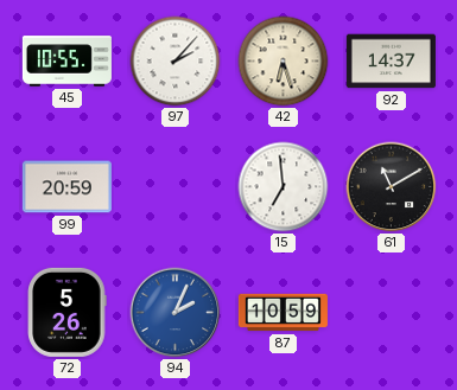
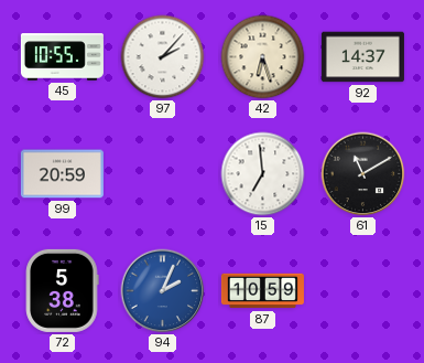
72: 5:26 -> 5:38
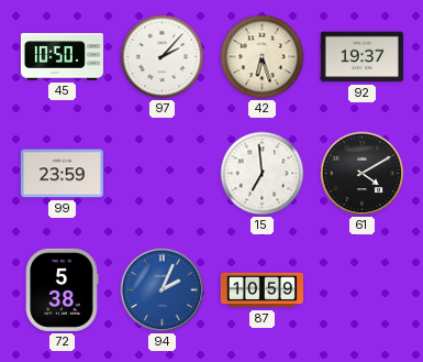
45: 10:55 -> 10:50
92: 14:37 -> 19:37
99: 20:59 -> 23:59
61: 11:10 -> 4:10
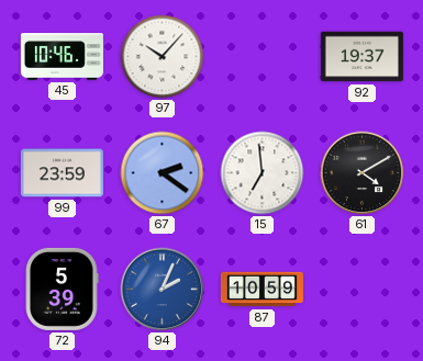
45: 10:50 -> 10:46
97: 2:07 -> 10:07
42: 6:27 -> none
67: none -> 2:21
72: 5:38 -> 5:39
